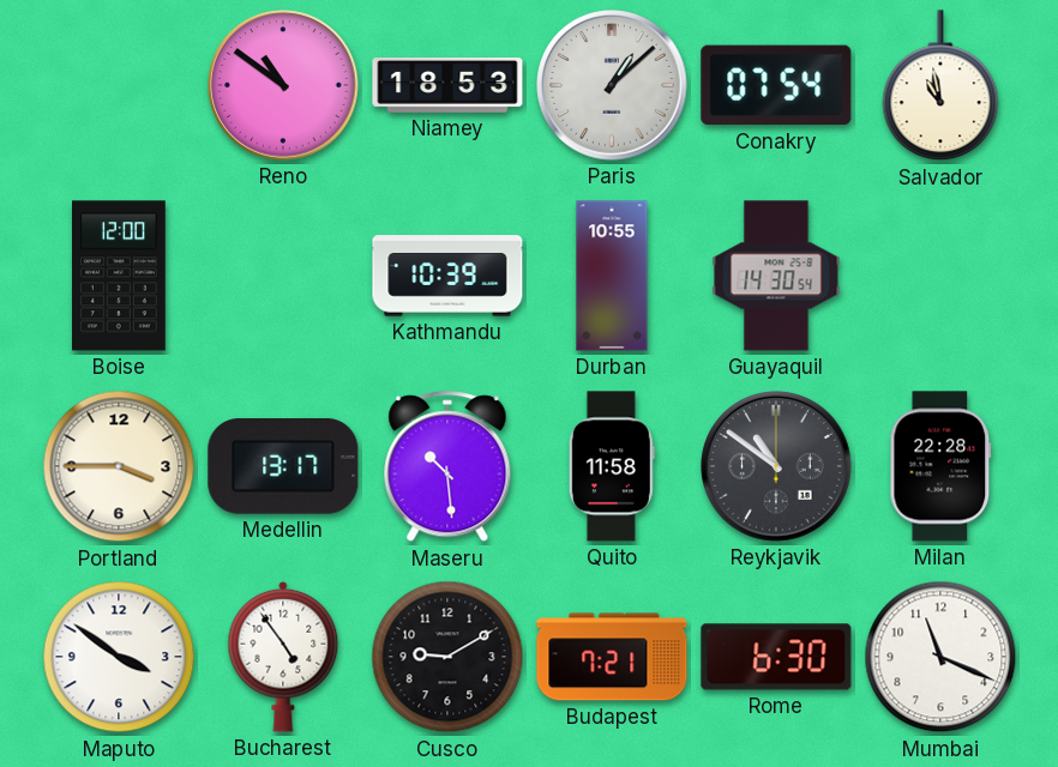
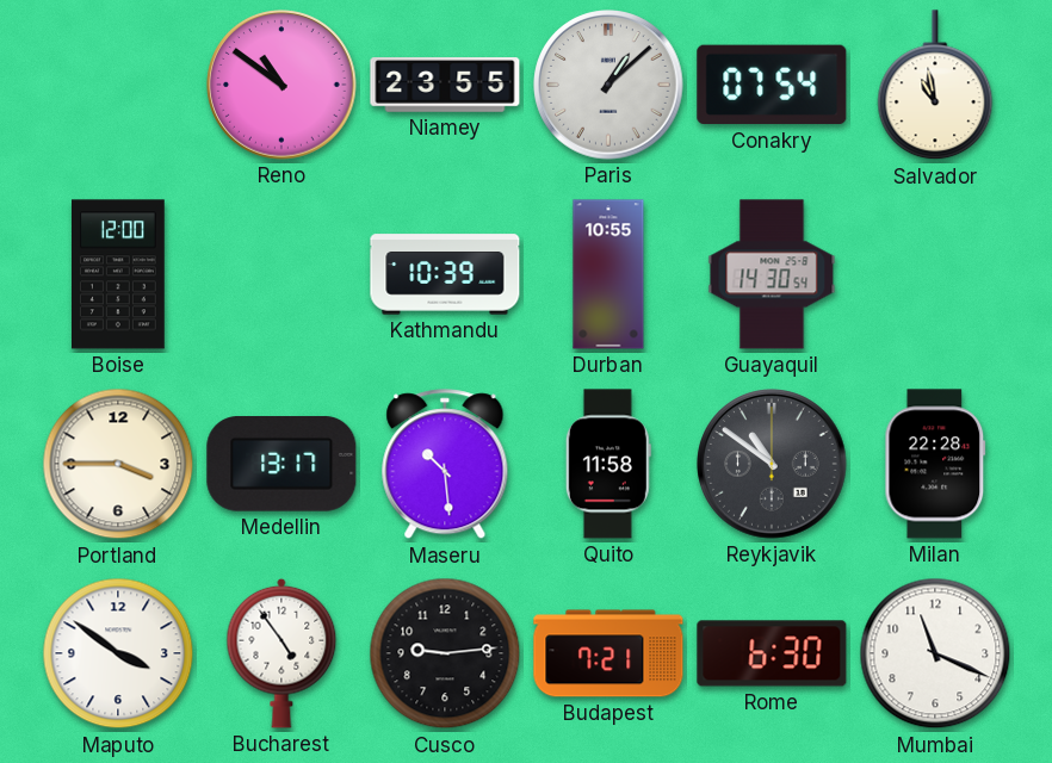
Niamey: 18:53 -> 23:55
Cusco: 9:10 -> 9:14
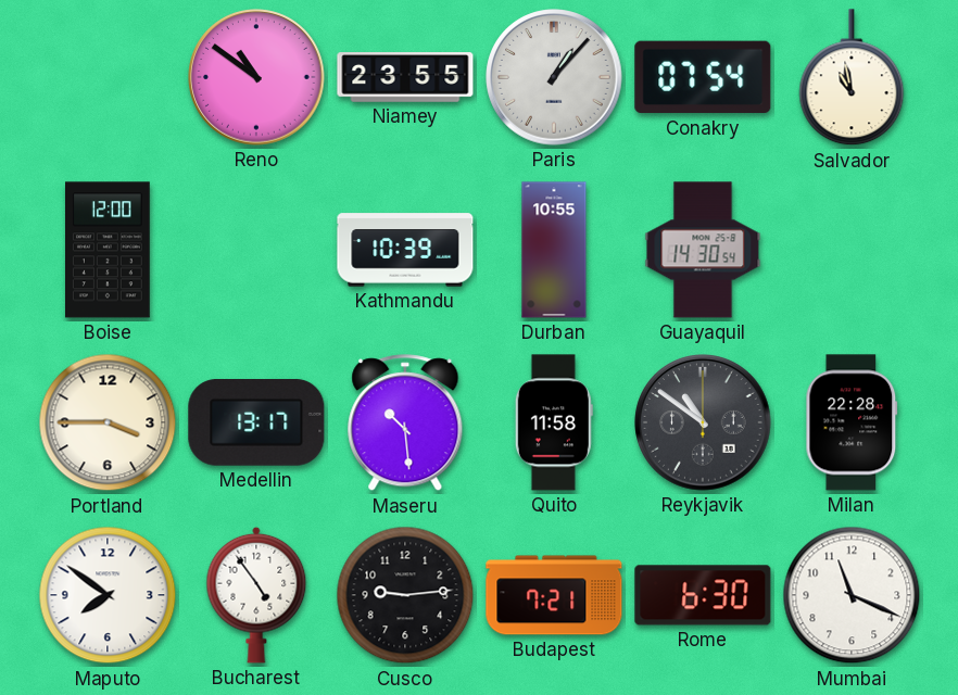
Paris: 1:08 -> 1:07
Maputo: 3:51 -> 7:51
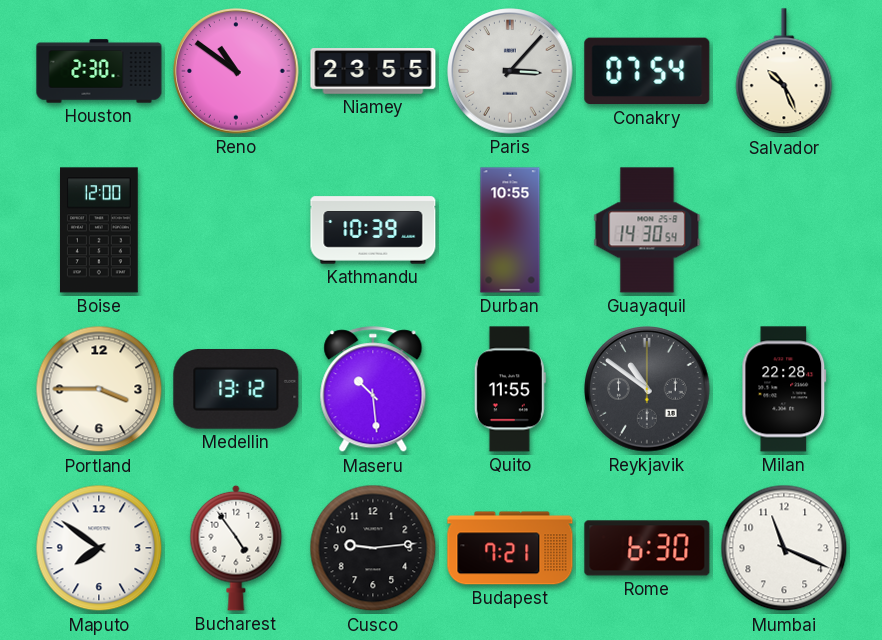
Houston: none -> 2:30
Paris: 1:07 -> 3:07
Salvador: 10:58 -> 10:26
Medellin: 13:17 -> 13:12
Quito: 11:58 -> 11:55
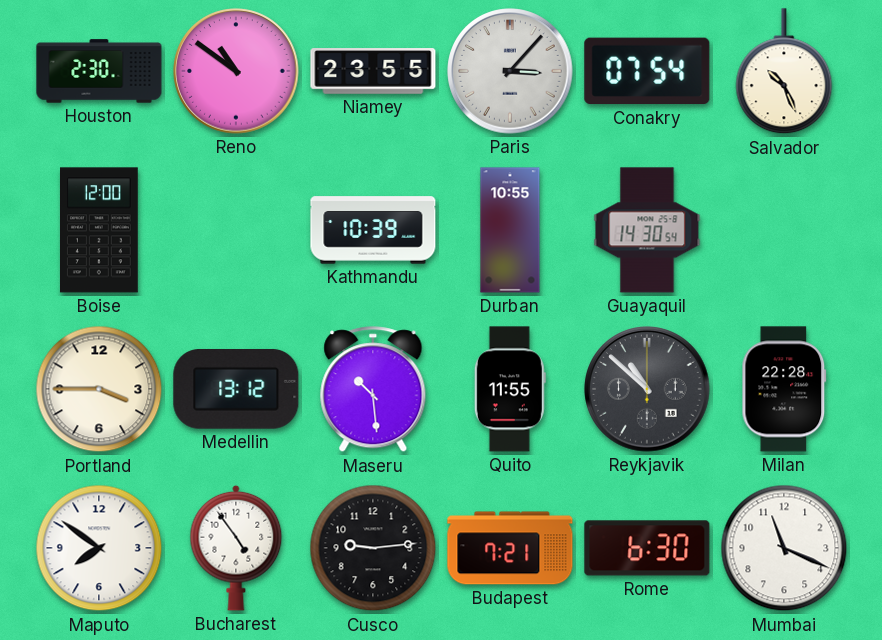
Reykjavik: 10:51 -> 10:52
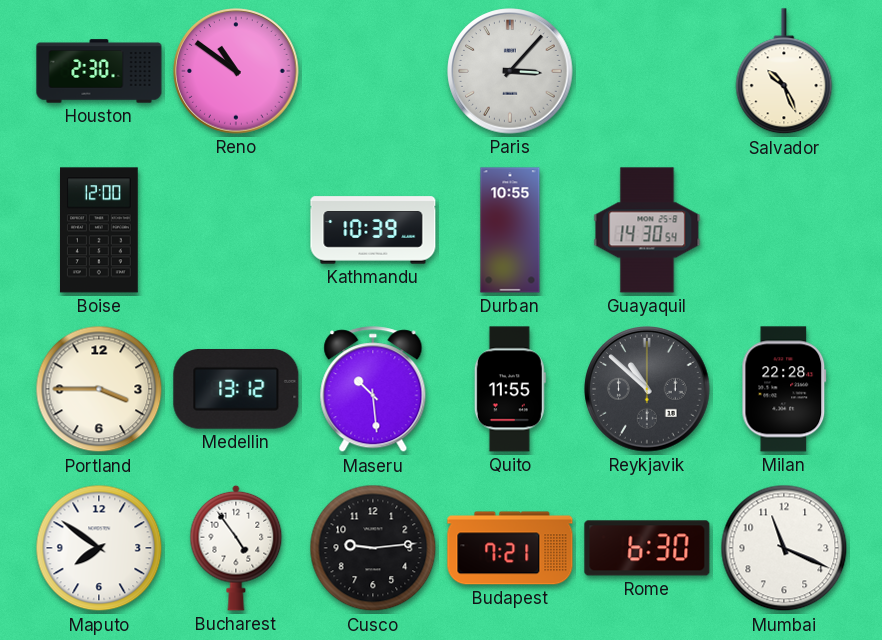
Niamey: 23:55 -> none
Conakry: 07:54 -> none
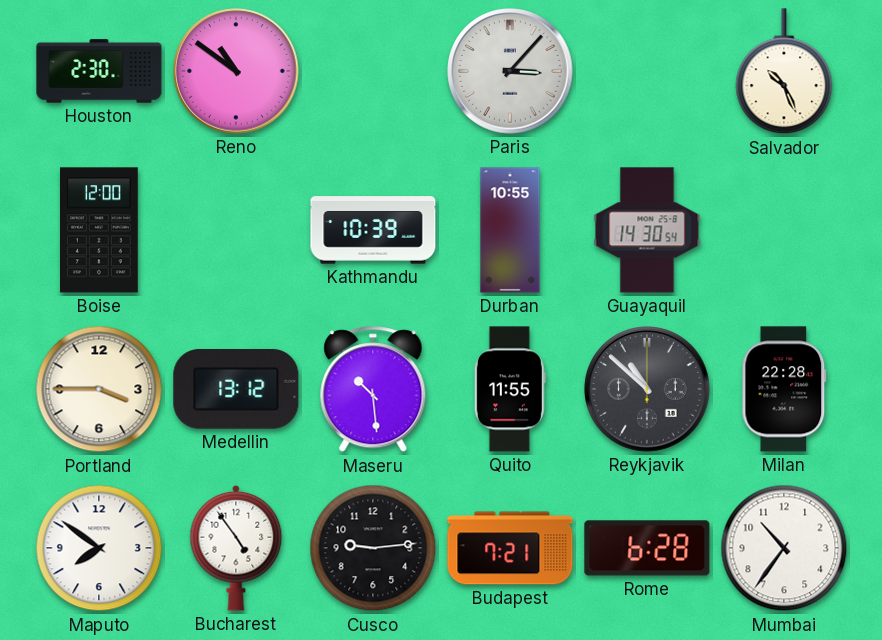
Rome: 6:30 -> 6:28
Mumbai: 11:19 -> 10:36
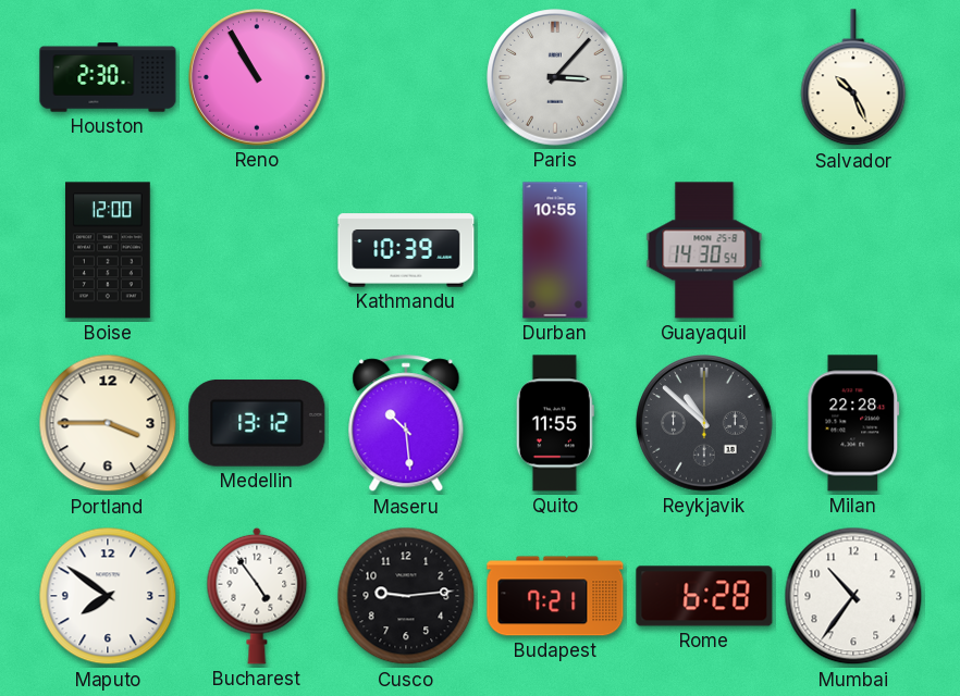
Reno: 10:51 -> 10:55
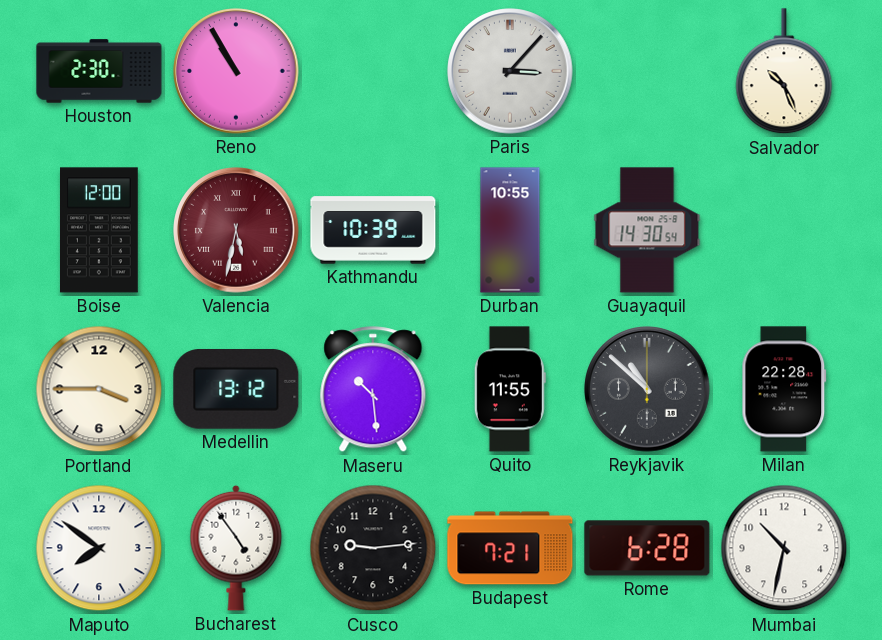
Valencia: none -> 5:32
Mumbai: 10:36 -> 10:32
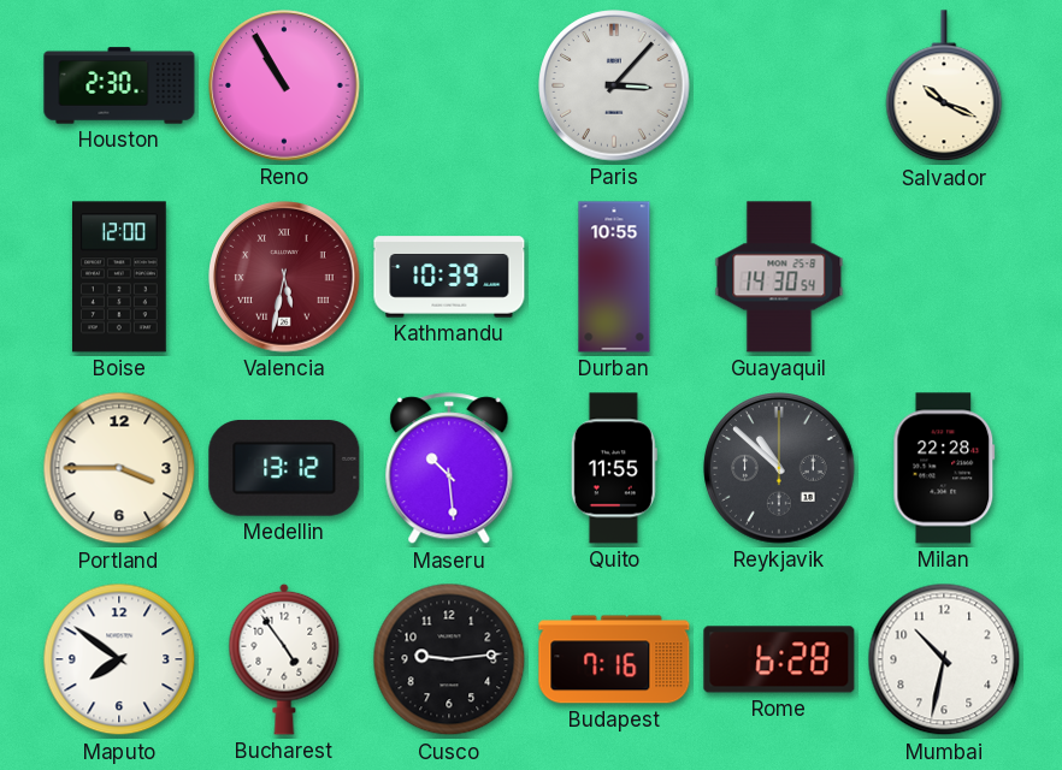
Salvador: 10:26 -> 10:19
Budapest: 7:21 -> 7:16
